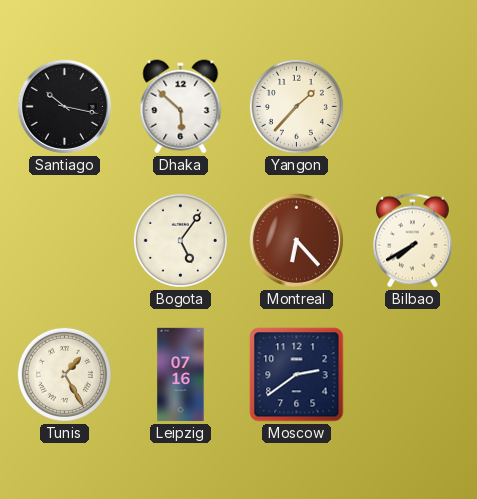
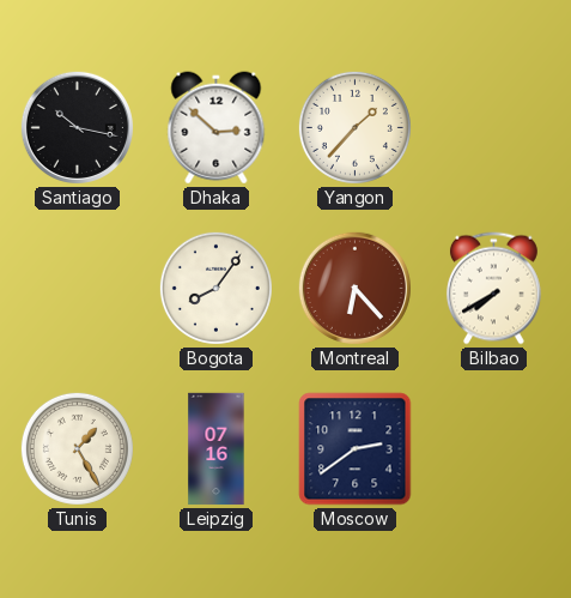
Dhaka: 5:52 -> 2:52
Bogota: 5:06 -> 8:06
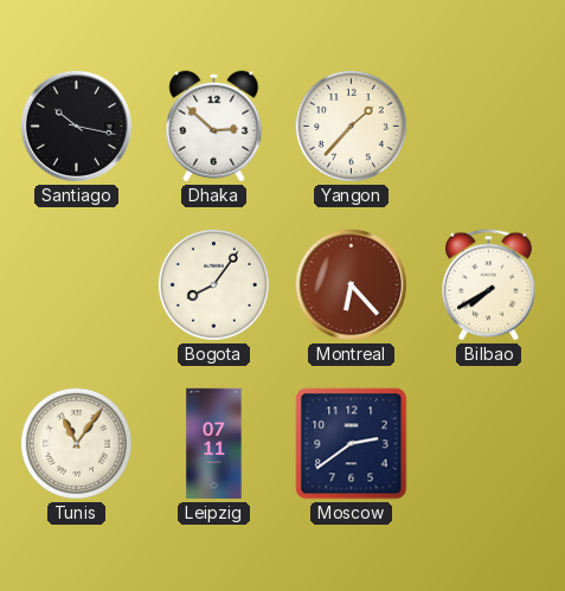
Tunis: 1:25 -> 11:06
Leipzig: 07:16 -> 07:11
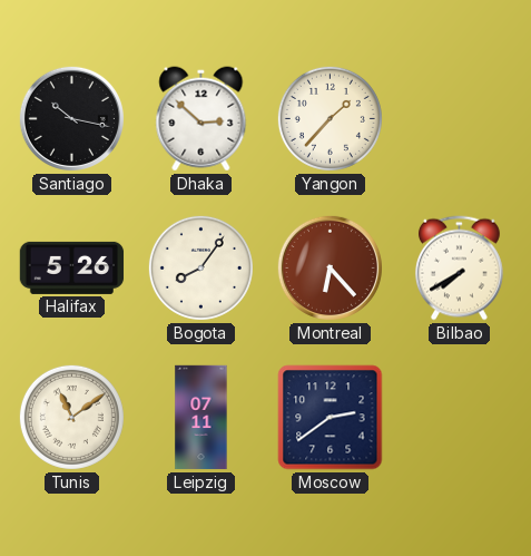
Halifax: none -> 5:26
Tunis: 11:06 -> 11:09
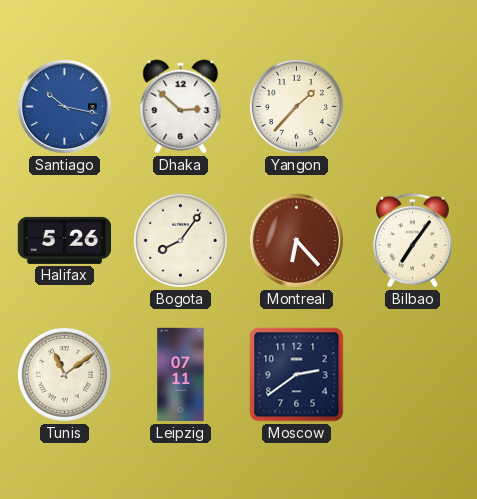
Santiago dial: black -> blue
Bilbao: 7:40 -> 7:06
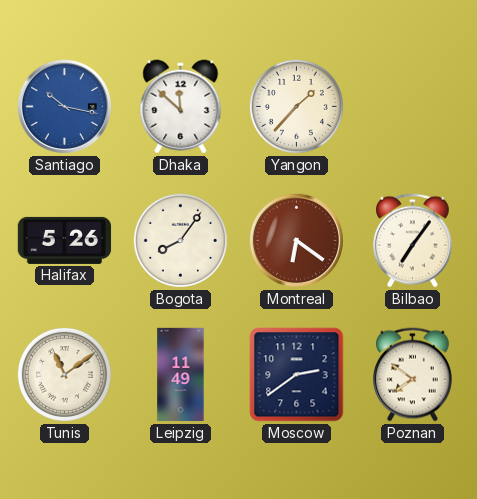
Dhaka: 2:52 -> 11:52
Montreal: 6:23 -> 6:21
Leipzig: 07:11 -> 11:49
Poznan: none -> 7:51
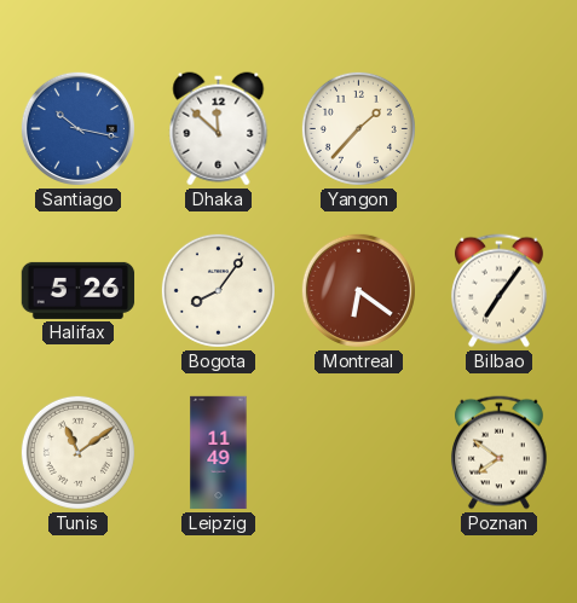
Moscow: 2:39 -> none
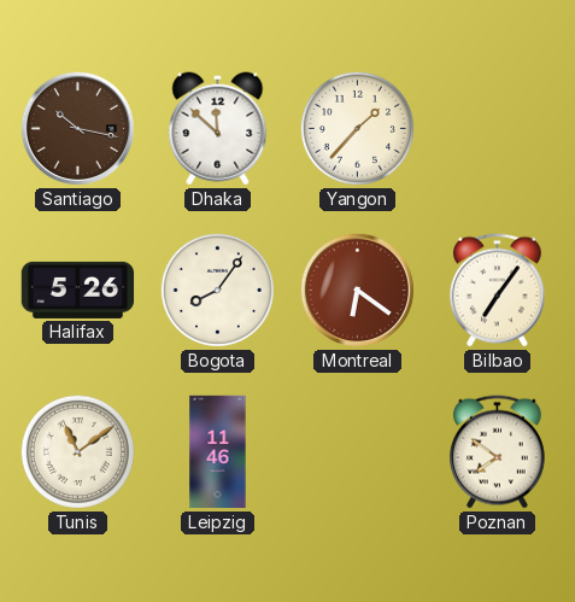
Santiago dial: blue -> brown
Leipzig: 11:49 -> 11:46
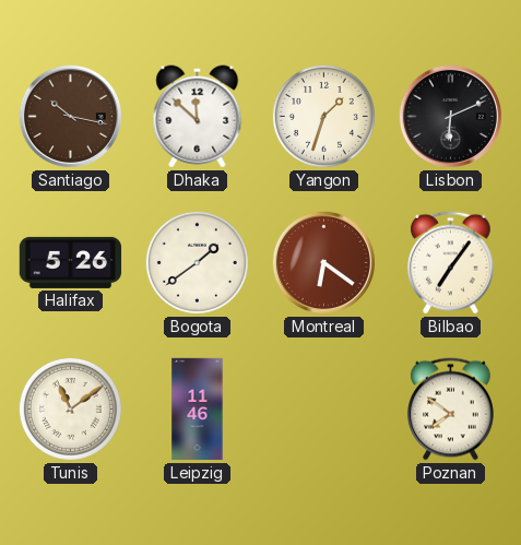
Yangon: 1:37 -> 1:33
Lisbon: none -> 6:11
Bogota: 8:06 -> 1:39
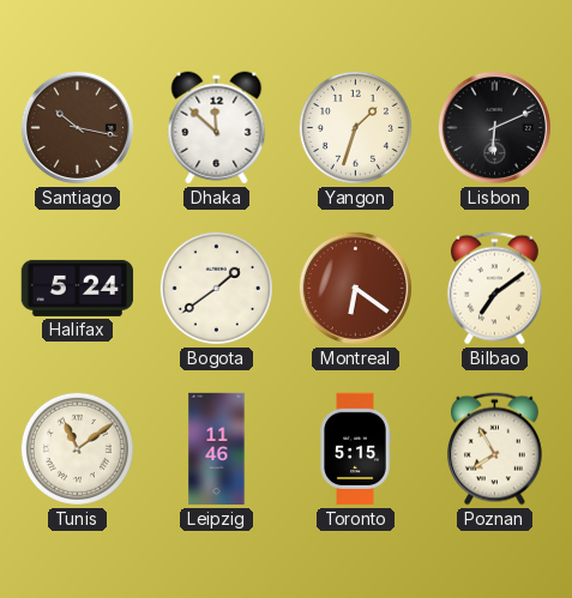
Halifax: 5:26 -> 5:24
Bilbao: 7:06 -> 7:09
Toronto: none -> 5:15
Poznan: 7:51 -> 7:55
